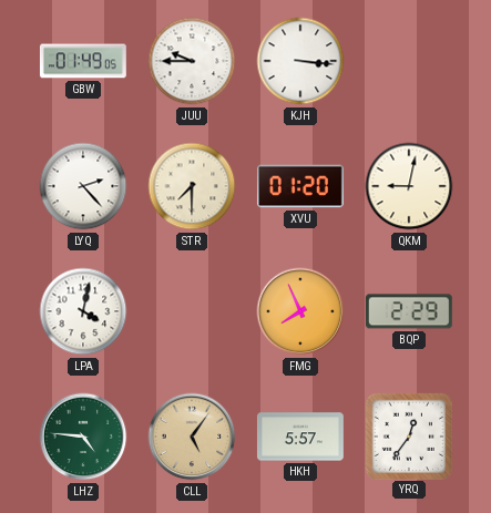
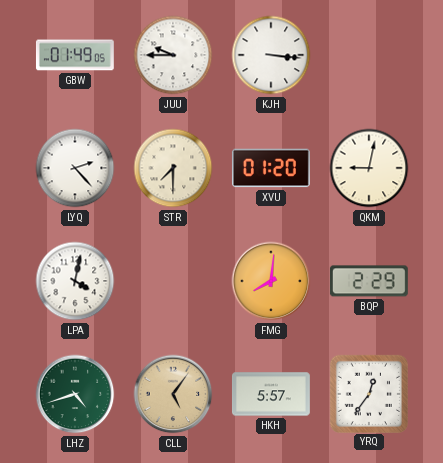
FMG: 7:56 -> 8:01
LHZ: 4:46 -> 4:42
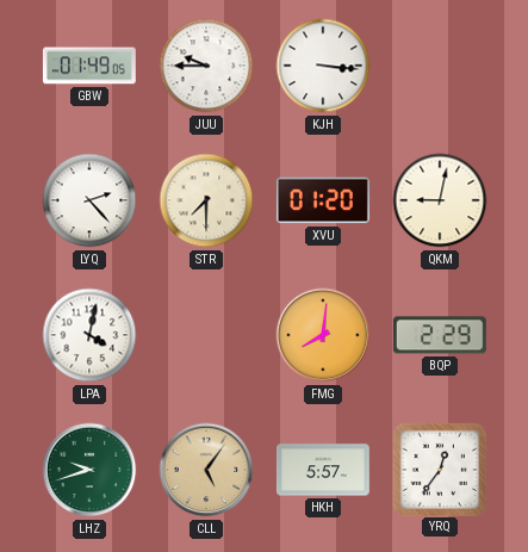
LHZ: 4:42 -> 9:42
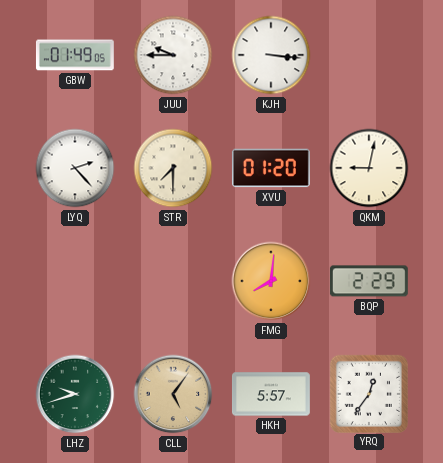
LPA: 4:02 -> none
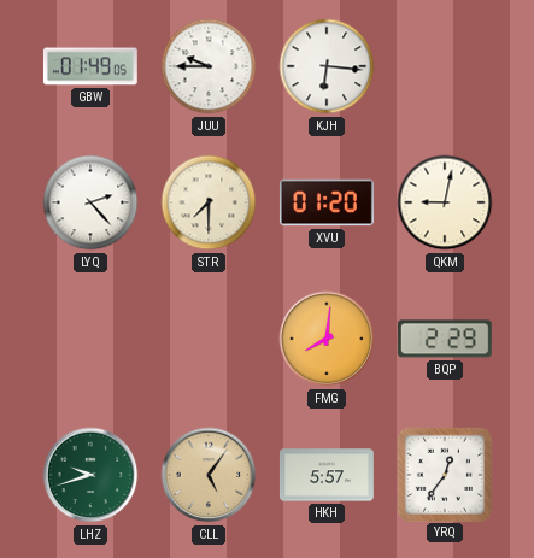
KJH: 3:16 -> 6:16
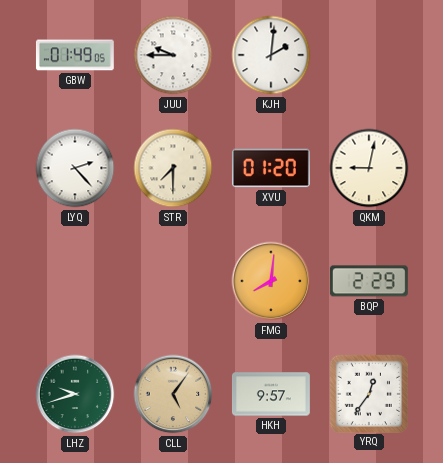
KJH: 6:16 -> 2:01
HKH: 5:57 -> 9:57
